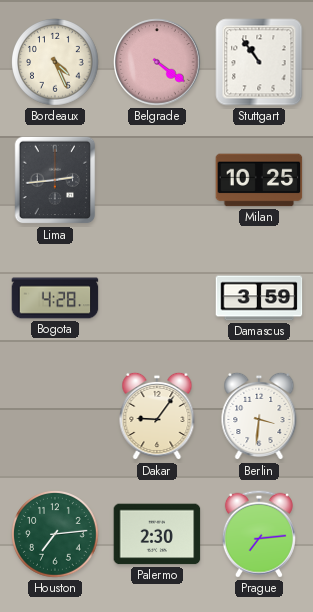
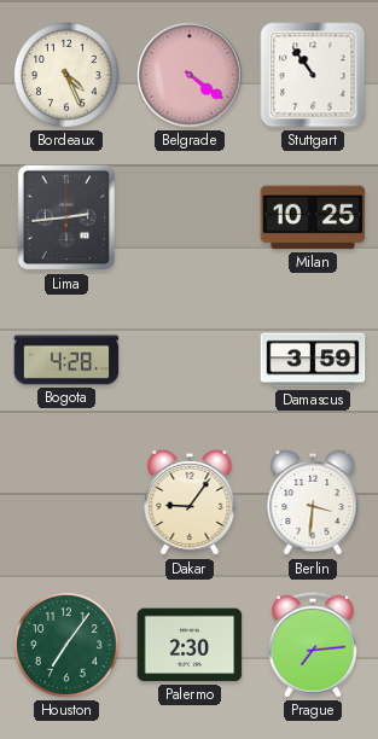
Houston: 7:14 -> 7:06
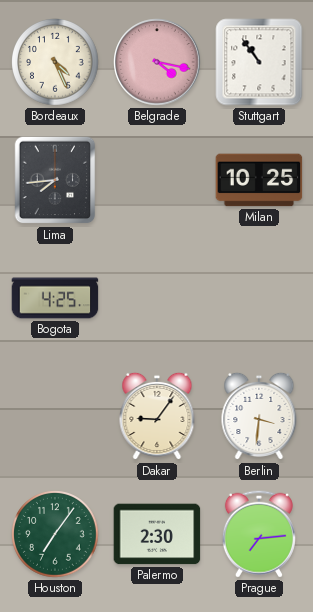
Belgrade: 4:21 -> 4:17
Lima: 2:44 -> 7:44
Bogota: 4:28 -> 4:25
Damascus: 3:59 -> none
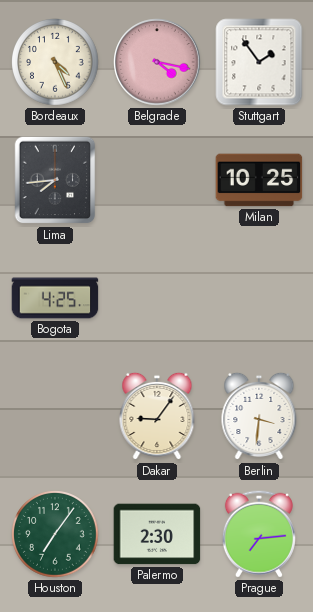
Stuttgart: 10:54 -> 1:54
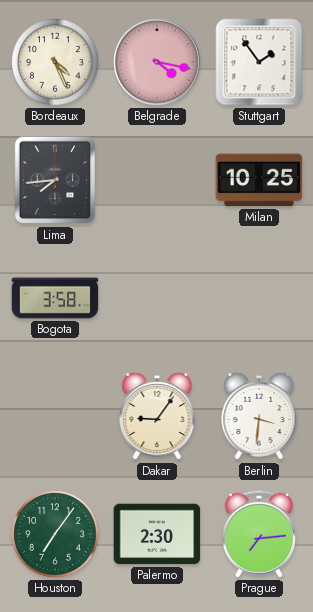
Bogota: 4:25 -> 3:58
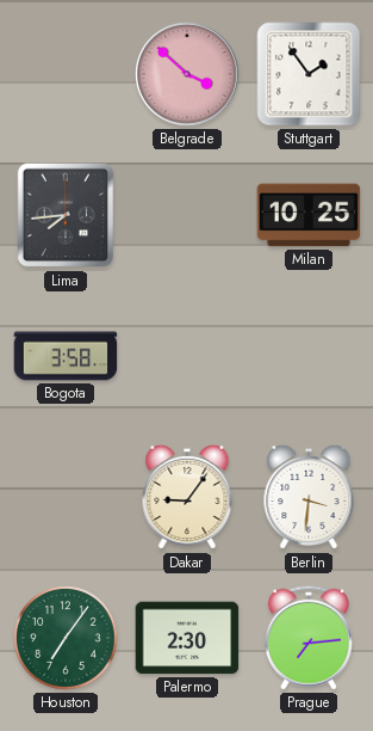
Bordeaux: 4:26 -> none
Belgrade: 4:17 -> 3:52
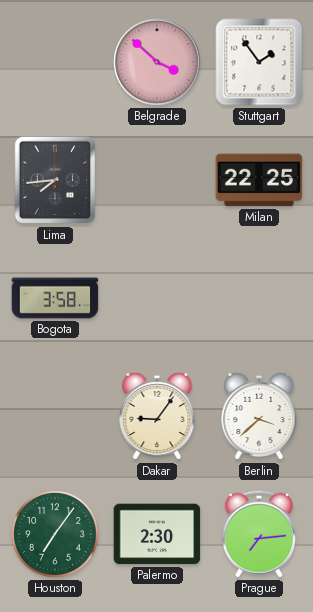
Milan: 10:25 -> 22:25
Berlin: 3:31 -> 3:38
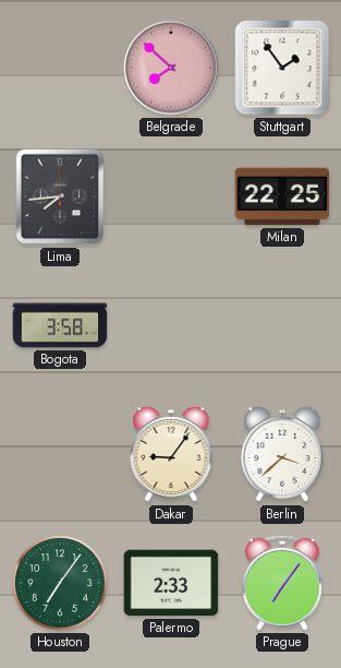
Belgrade: 3:52 -> 7:52
Palermo: 2:30 -> 2:33
Prague: 7:14 -> 7:06
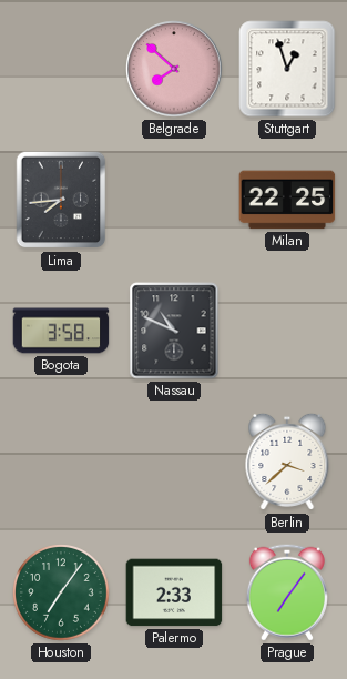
Stuttgart: 1:54 -> 12:57
Nassau: none -> 10:49
Dakar: 9:06 -> none
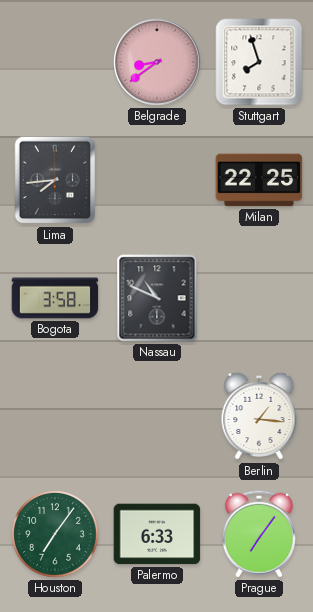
Belgrade: 7:52 -> 8:39
Stuttgart: 12:57 -> 7:57
Berlin: 3:38 -> 1:16
Palermo: 2:33 -> 6:33
